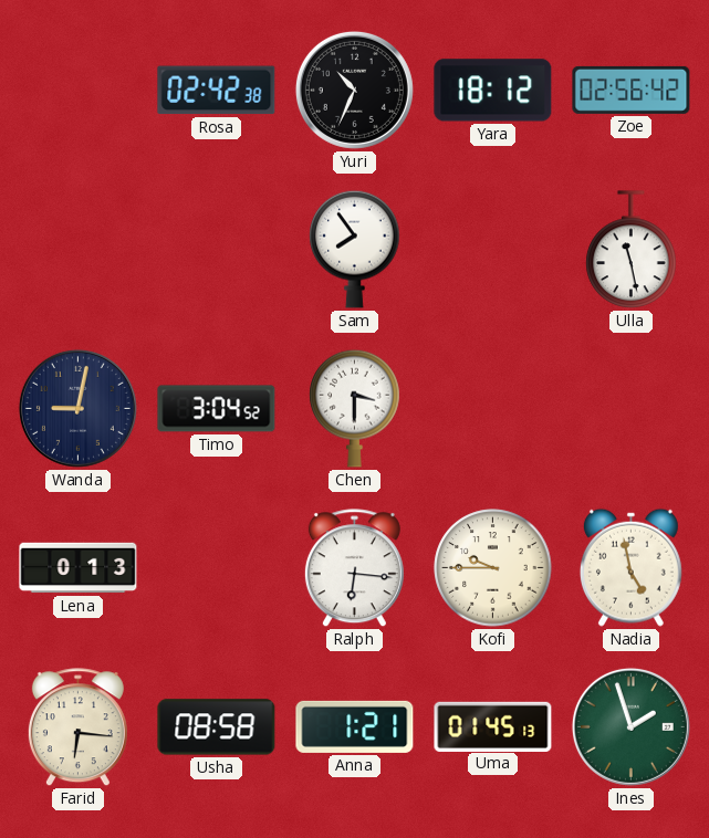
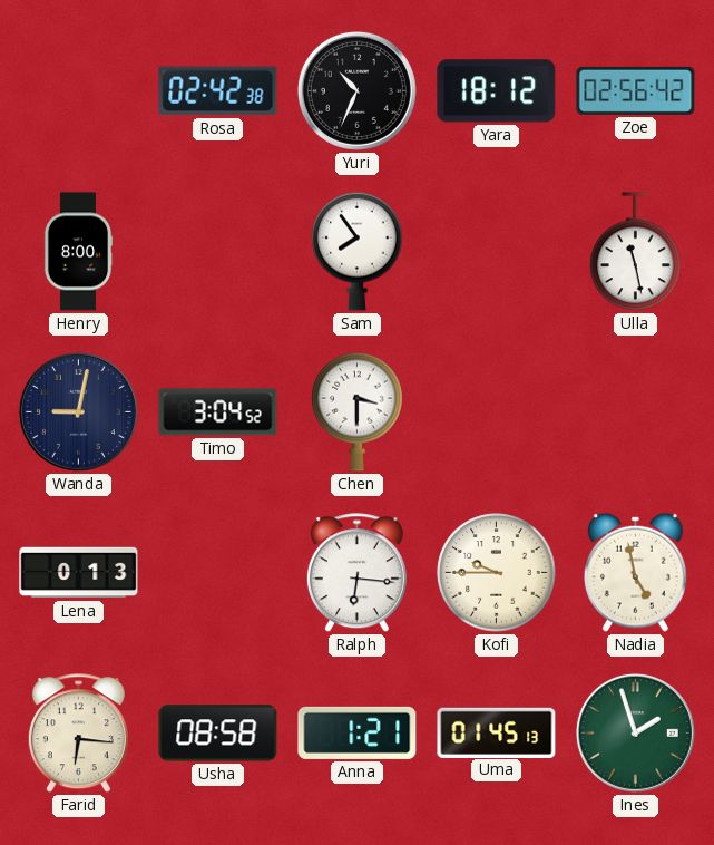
Henry: none -> 8:00
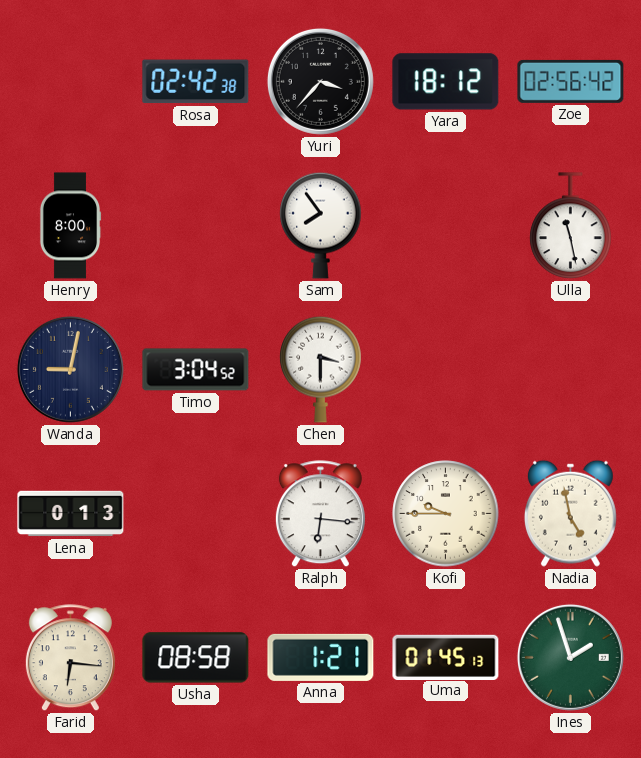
Yuri: 10:34 -> 3:37
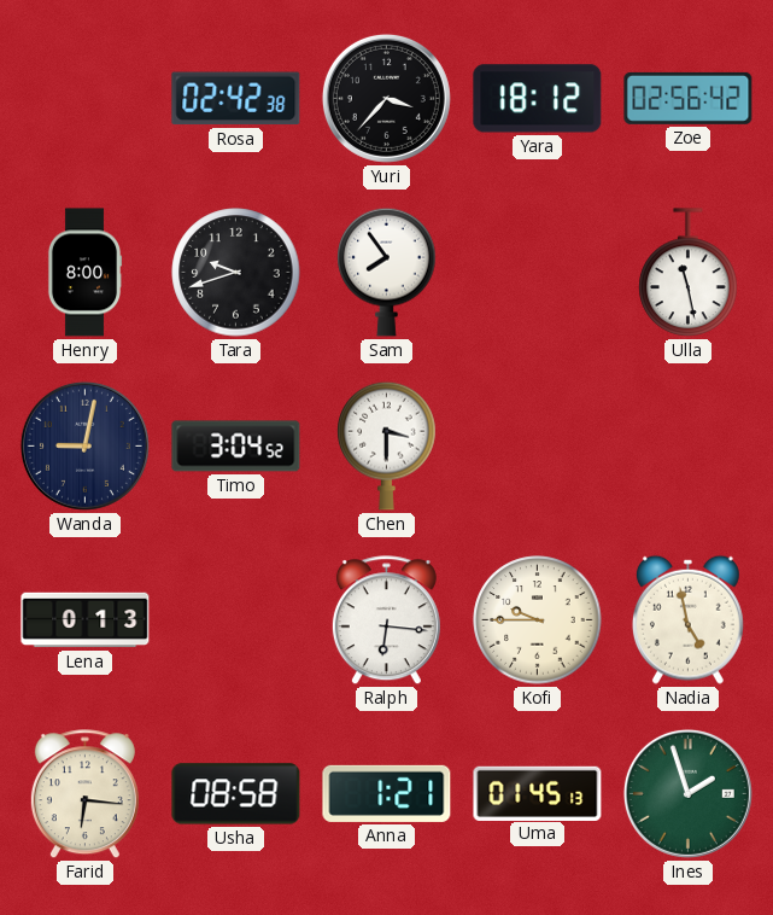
Tara: none -> 9:42
